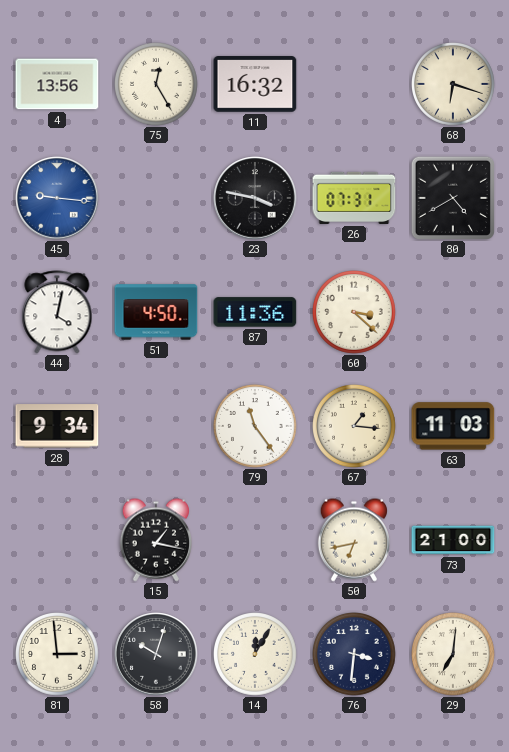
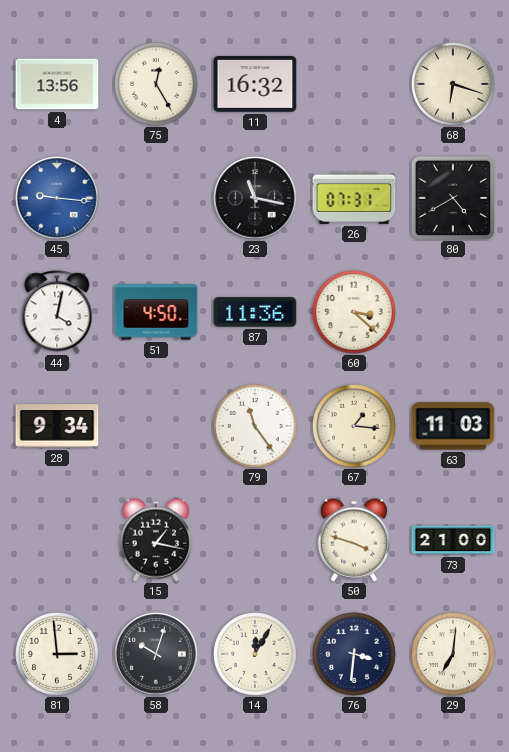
23: 3:47 -> 11:17
50: 6:43 -> 3:48
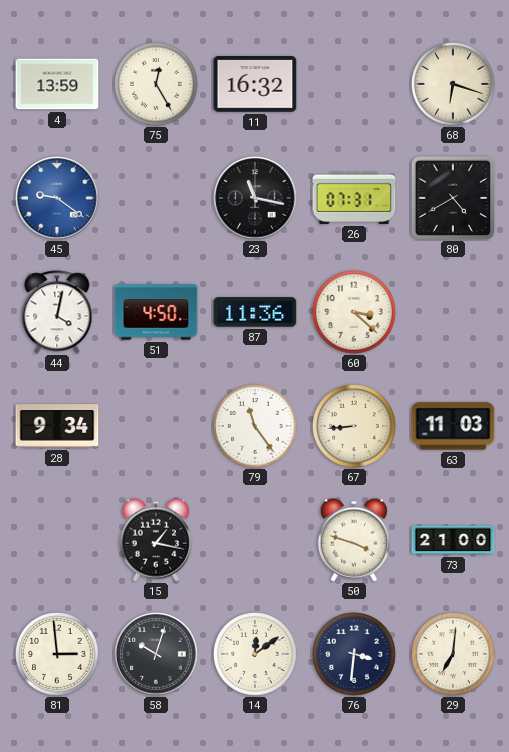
4: 13:56 -> 13:59
45: 9:16 -> 9:21
67: 1:16 -> 8:44
14: 12:05 -> 12:09
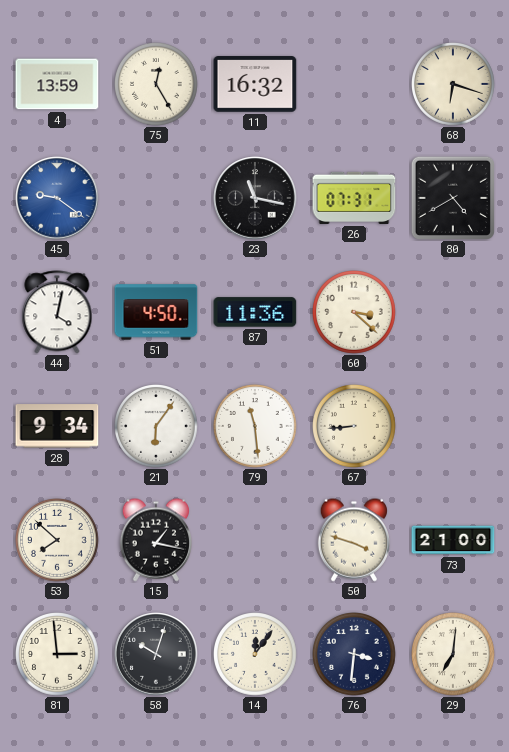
21: none -> 6:06
79: 11:24 -> 11:29
63: 11:03 -> none
53: none -> 7:52
14: 12:09 -> 12:06
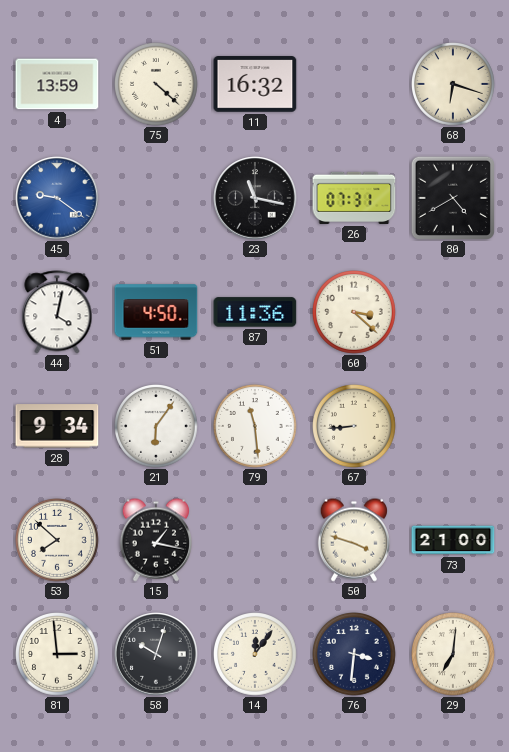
75: 12:25 -> 4:22
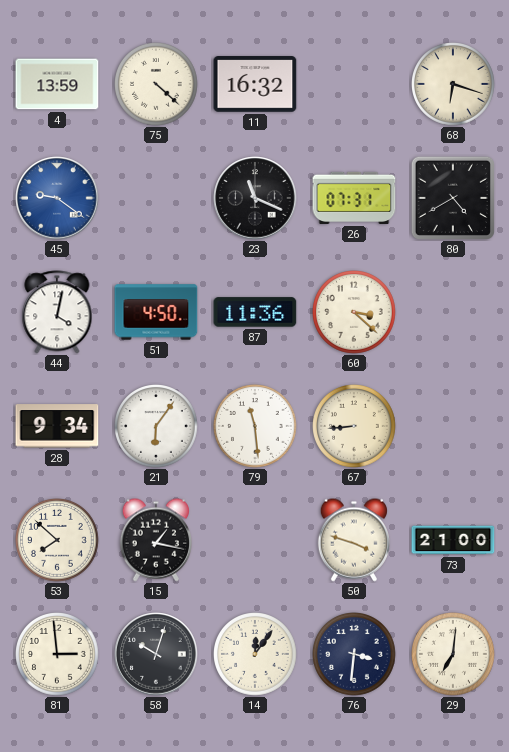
23: 11:17 -> 11:19
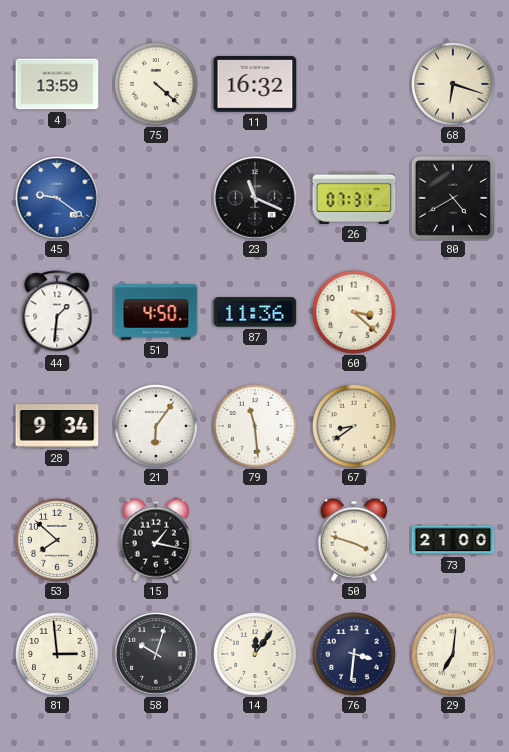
44: 4:02 -> 1:31
67: 8:44 -> 8:39
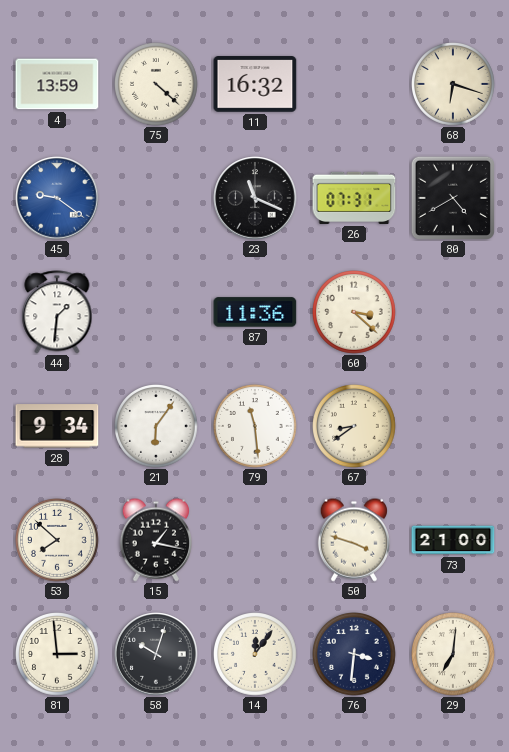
51: 4:50 -> none
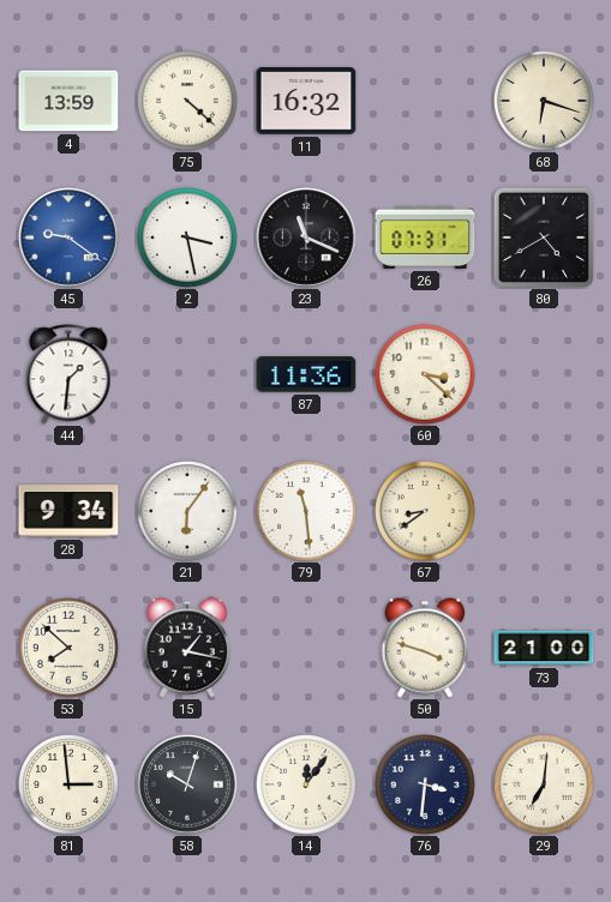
2: none -> 3:28
